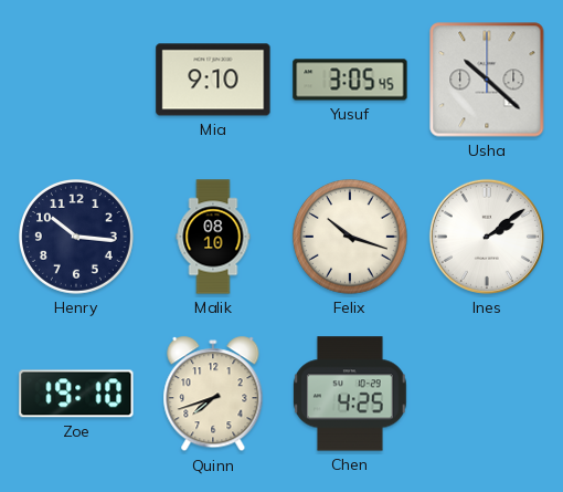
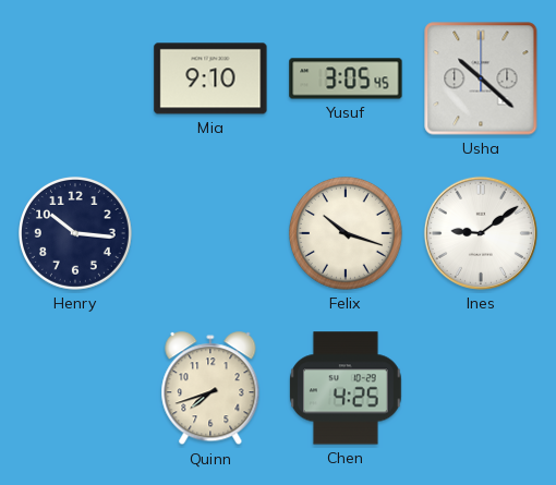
Malik: 08:10 -> none
Ines: 2:09 -> 9:09
Zoe: 19:10 -> none
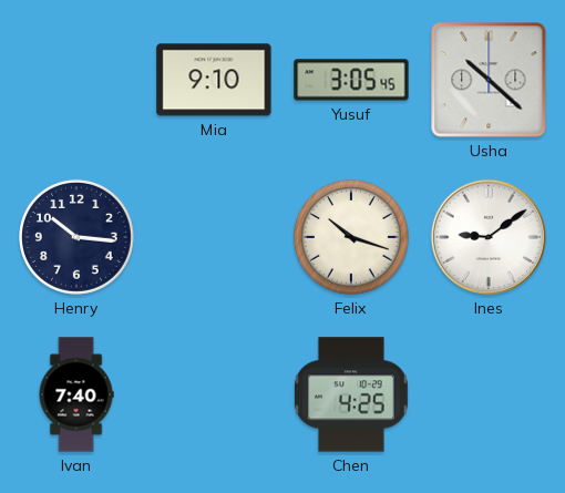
Ivan: none -> 7:40
Quinn: 7:42 -> none
